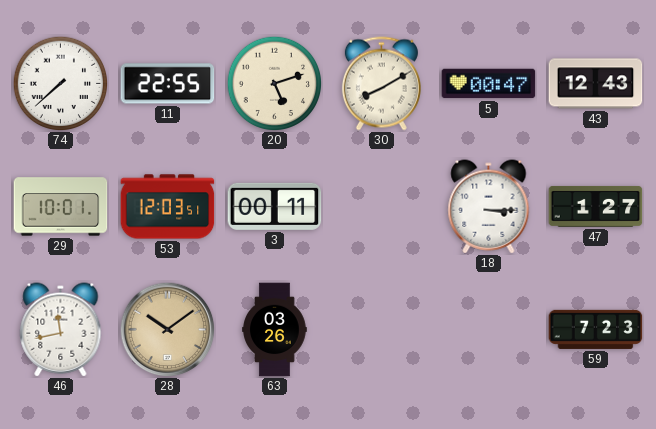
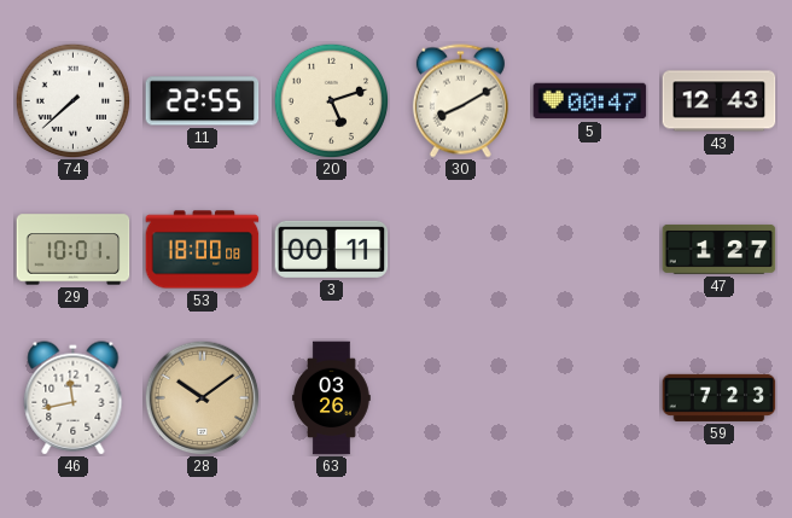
53: 12:03 -> 18:00
18: 3:15 -> none
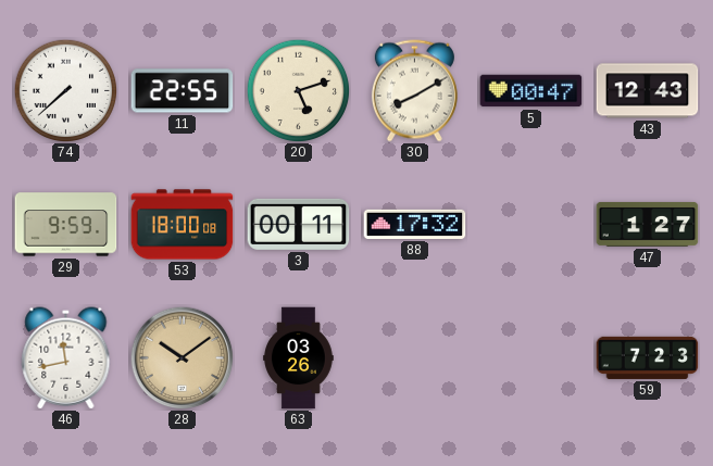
29: 10:01 -> 9:59
88: none -> 17:32
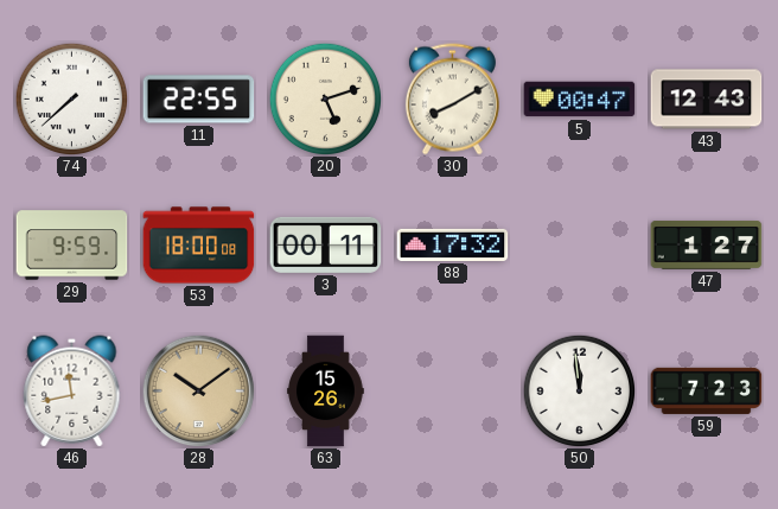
63: 03:26 -> 15:26
50: none -> 11:59
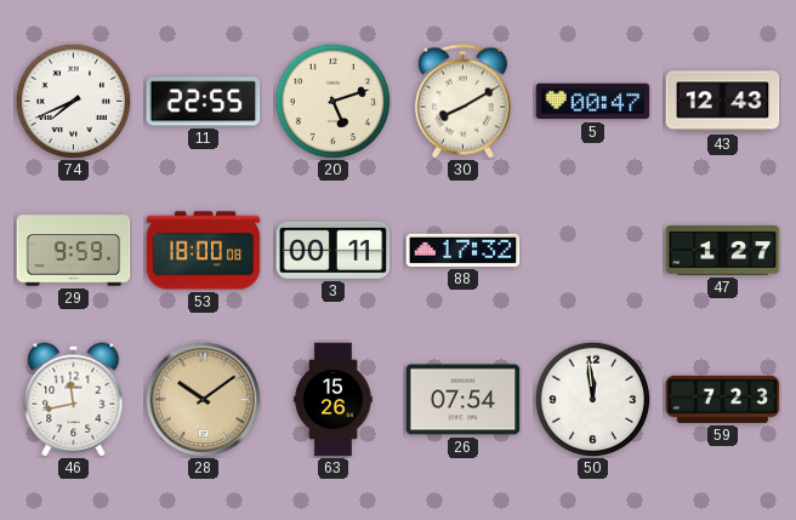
74: 7:38 -> 7:41
26: none -> 07:54
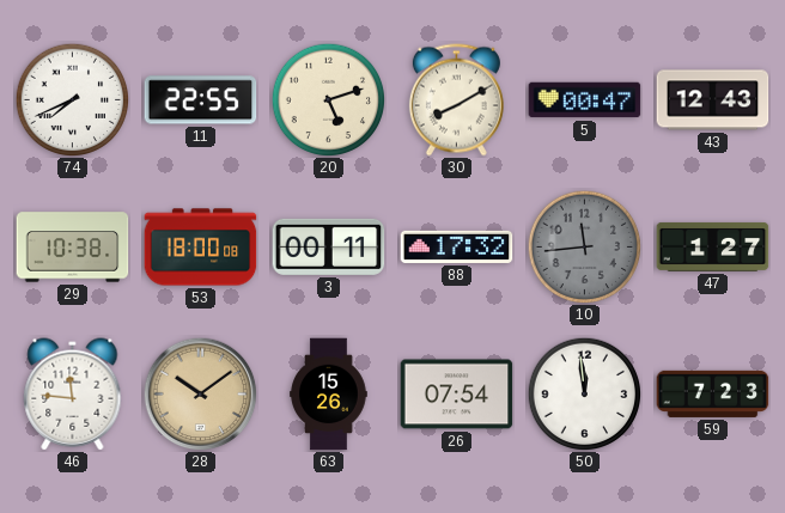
29: 9:59 -> 10:38
10: none -> 11:44
46: 11:43 -> 11:46
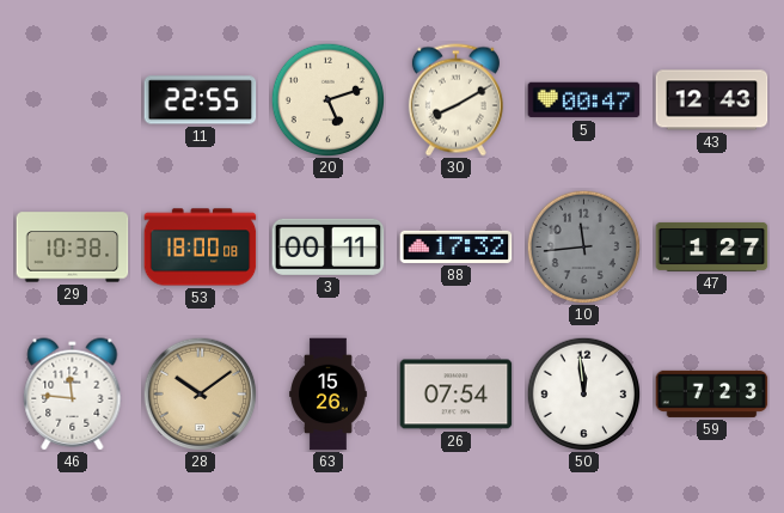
74: 7:41 -> none
